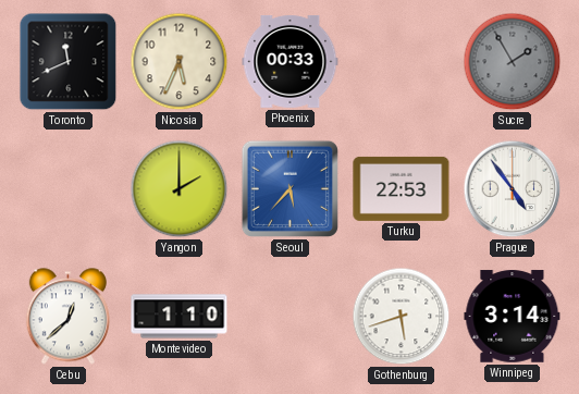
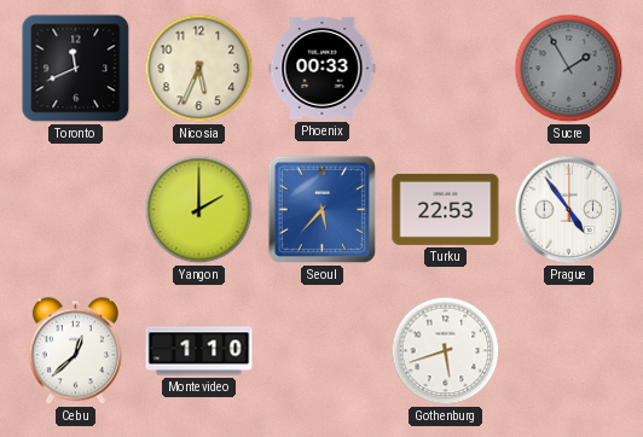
Winnipeg: 3:14 -> none
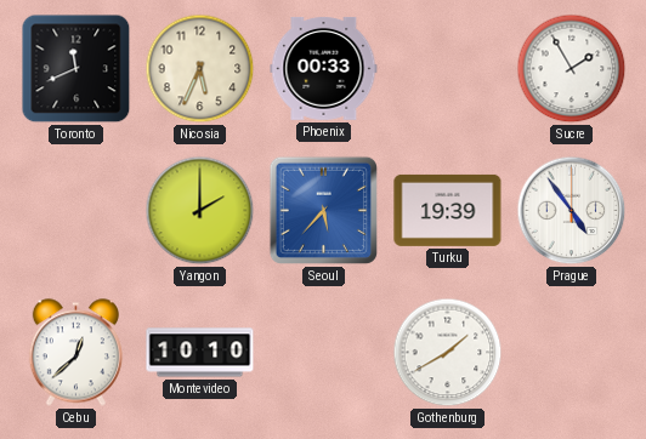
Sucre dial: grey -> white
Turku: 22:53 -> 19:39
Montevideo: 1:10 -> 10:10
Gothenburg: 5:42 -> 1:40
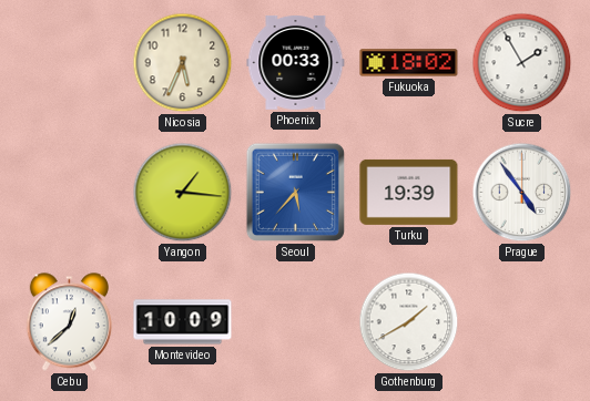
Toronto: 11:41 -> none
Fukuoka: none -> 18:02
Yangon: 2:00 -> 1:16
Montevideo: 10:10 -> 10:09
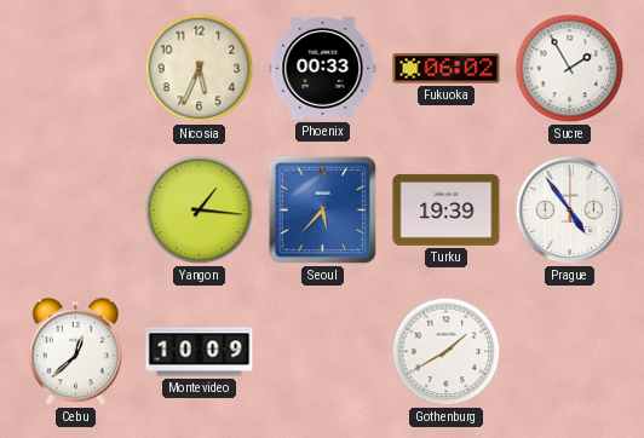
Fukuoka: 18:02 -> 06:02
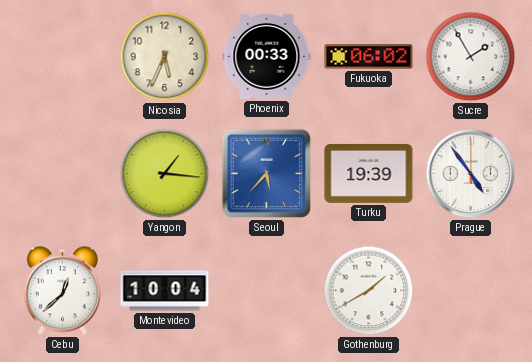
Montevideo: 10:09 -> 10:04
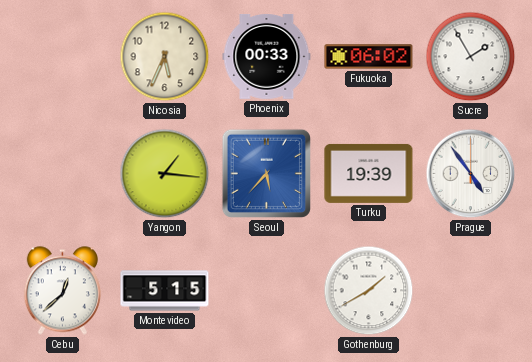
Montevideo: 10:04 -> 5:15
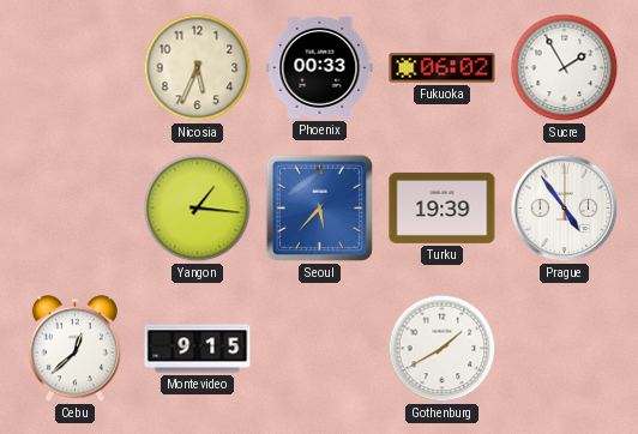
Montevideo: 5:15 -> 9:15
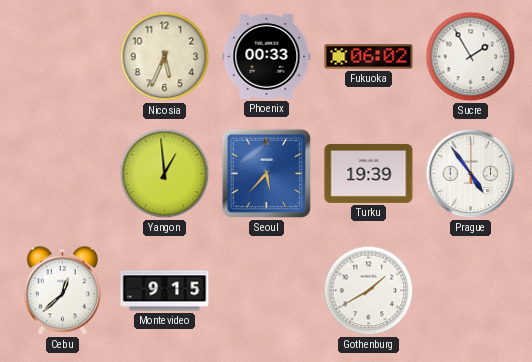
Yangon: 1:16 -> 12:59
